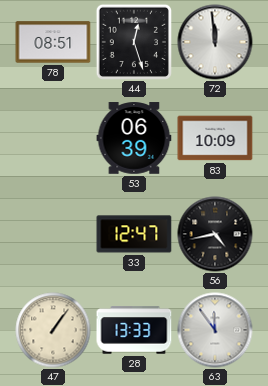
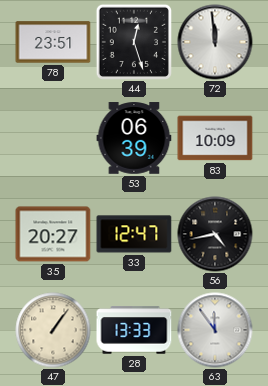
78: 08:51 -> 23:51
35: none -> 20:27
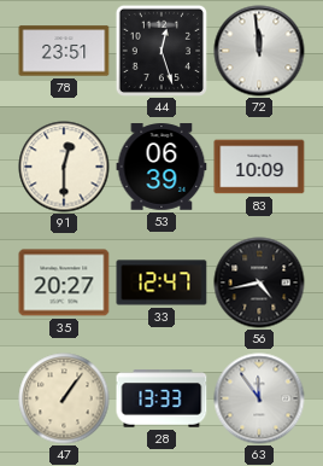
91: none -> 12:30
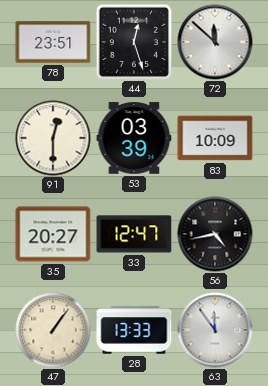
72: 11:59 -> 11:52
53: 06:39 -> 03:39
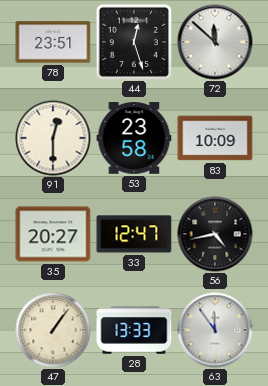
53: 03:39 -> 23:58
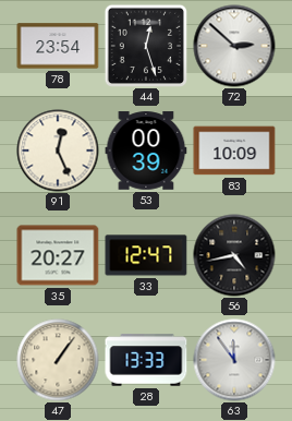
78: 23:51 -> 23:54
72: 11:52 -> 2:52
91: 12:30 -> 12:26
53: 23:58 -> 00:39
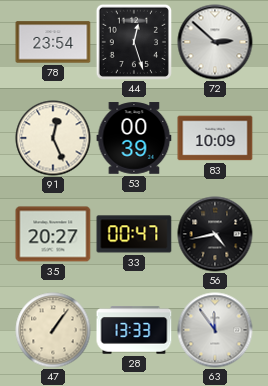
33: 12:47 -> 00:47
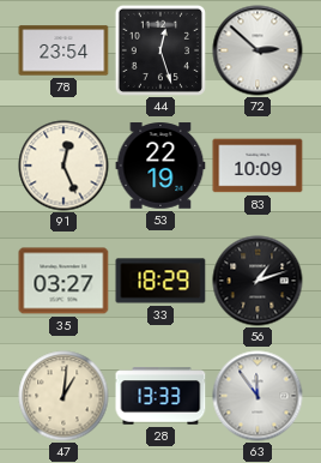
53: 00:39 -> 22:19
35: 20:27 -> 03:27
33: 00:47 -> 18:29
56: 4:43 -> 1:12
47: 1:06 -> 1:01
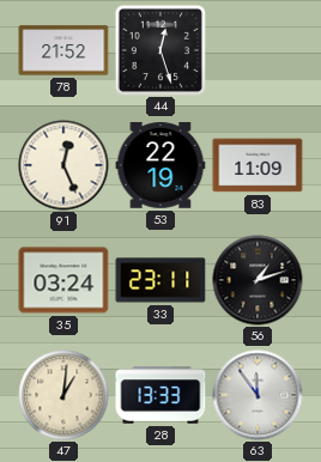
78: 23:54 -> 21:52
72: 2:52 -> none
83: 10:09 -> 11:09
35: 03:27 -> 03:24
33: 18:29 -> 23:11
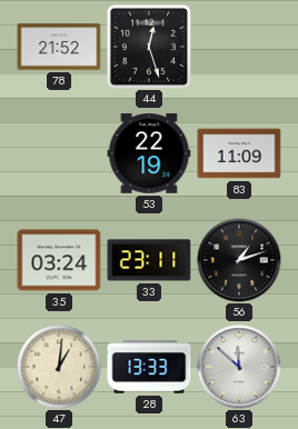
91: 12:26 -> none
63: 11:54 -> 11:52
